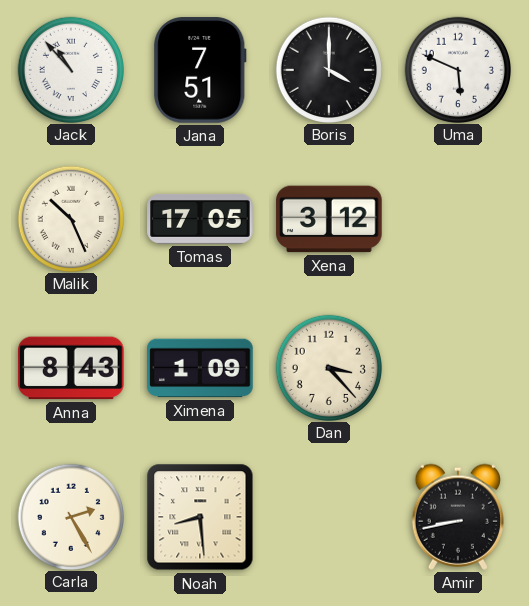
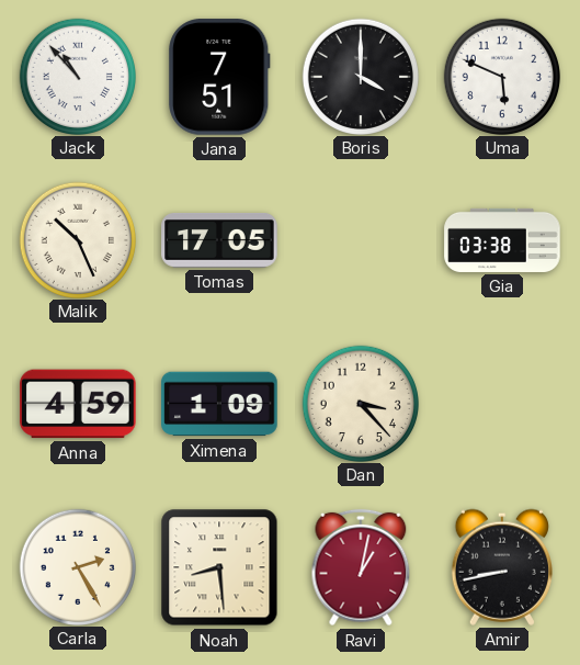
Xena: 3:12 -> none
Gia: none -> 03:38
Anna: 8:43 -> 4:59
Ravi: none -> 1:02
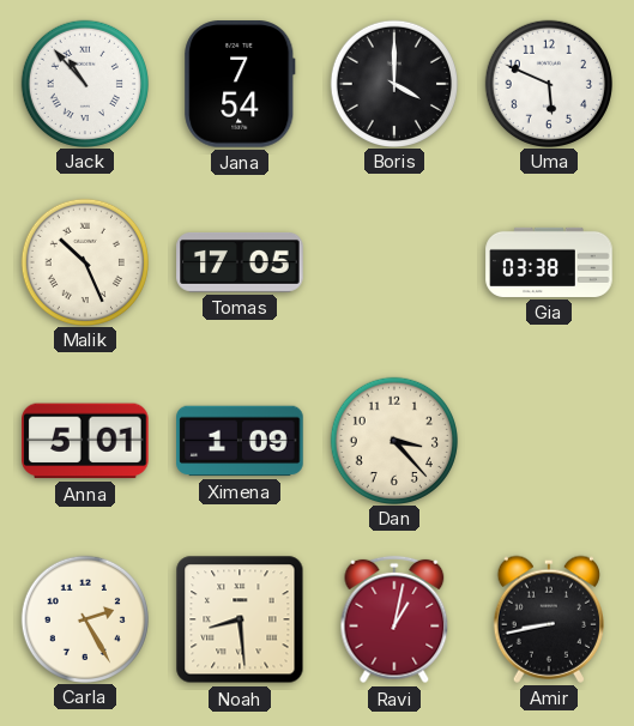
Jana: 7:51 -> 7:54
Anna: 4:59 -> 5:01
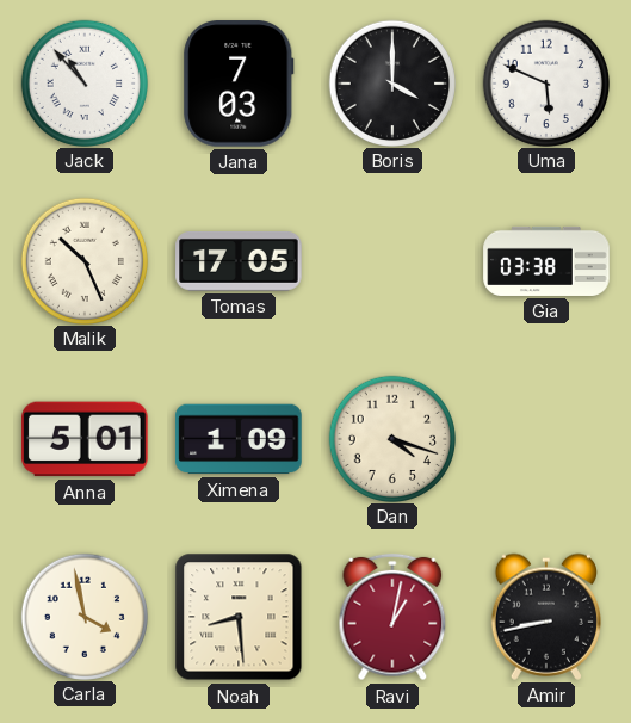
Jana: 7:54 -> 7:03
Dan: 3:23 -> 4:18
Carla: 2:25 -> 3:58
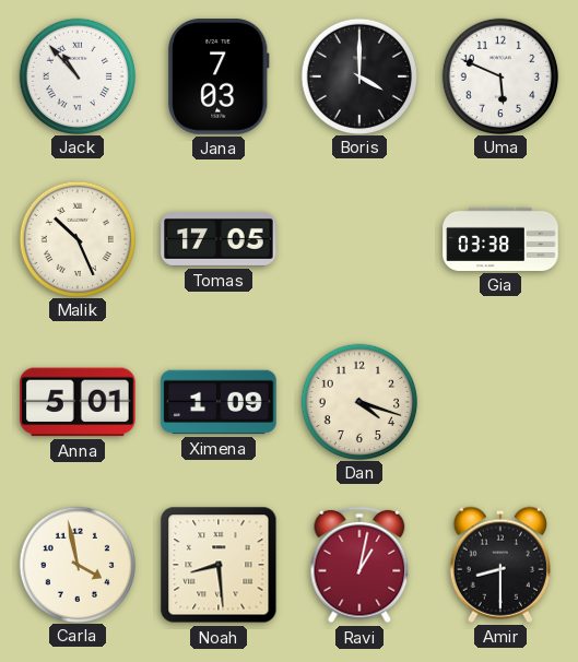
Amir: 8:43 -> 8:30
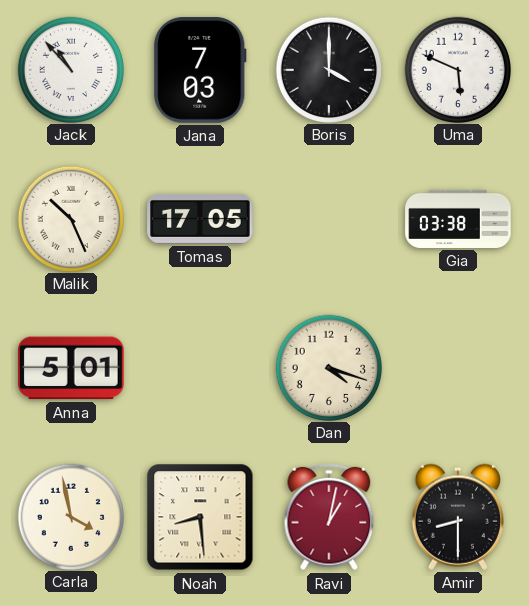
Ximena: 1:09 -> none
